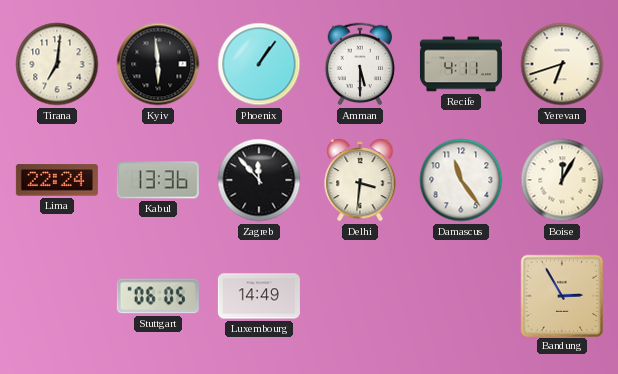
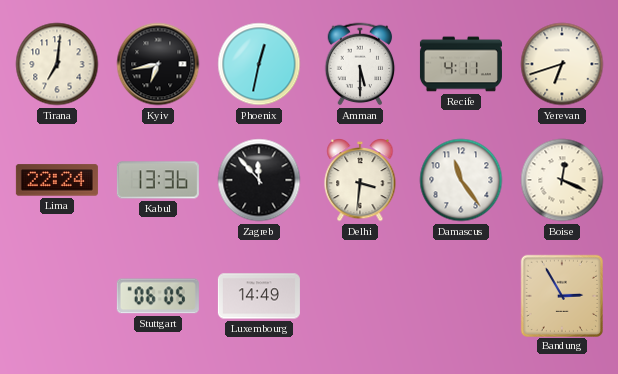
Kyiv: 5:59 -> 6:43
Phoenix: 1:06 -> 12:32
Boise: 12:05 -> 12:19
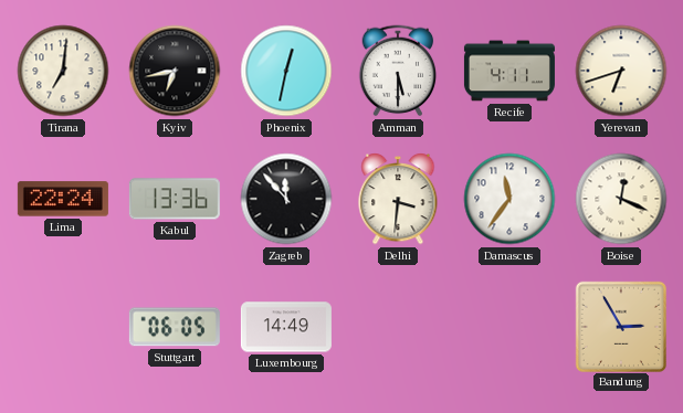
Damascus: 11:24 -> 11:36
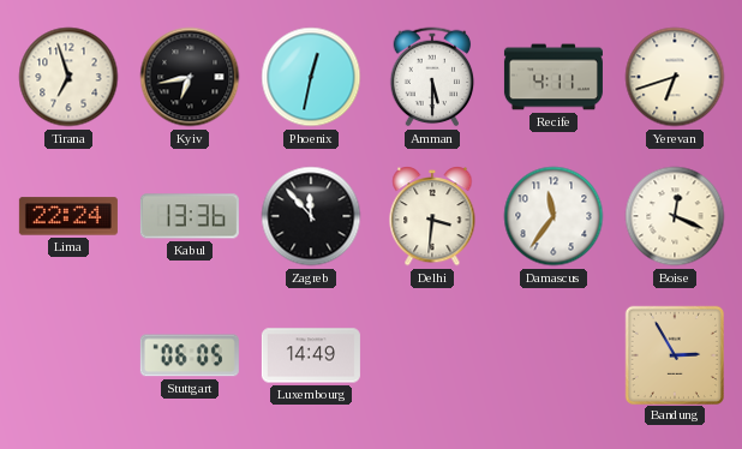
Tirana: 7:01 -> 6:57
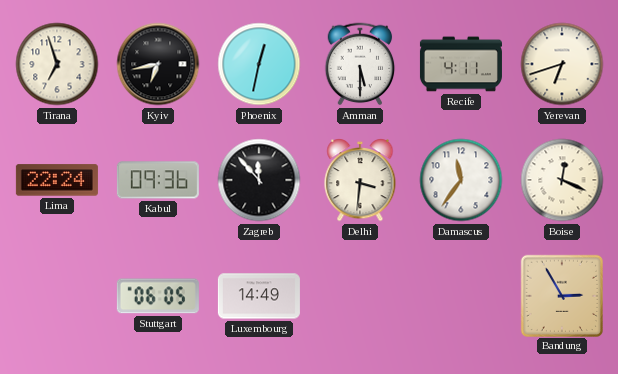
Kabul: 13:36 -> 09:36
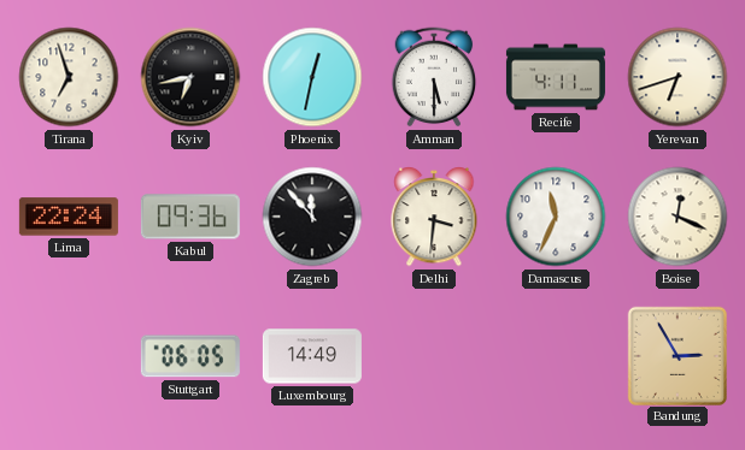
Damascus: 11:36 -> 11:34
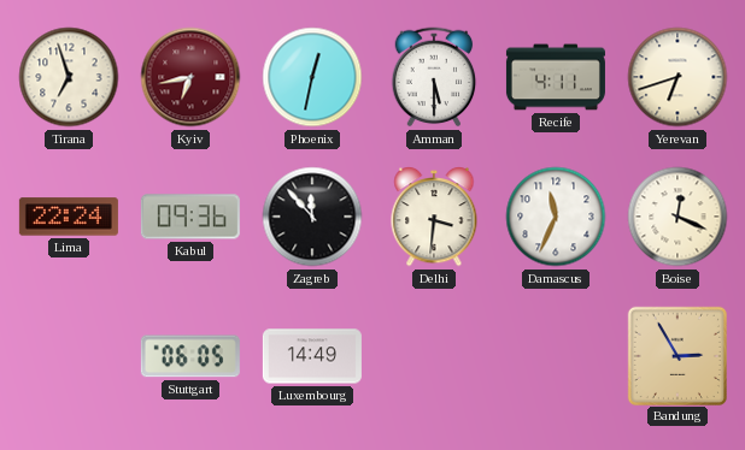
Kyiv dial: black -> burgundy
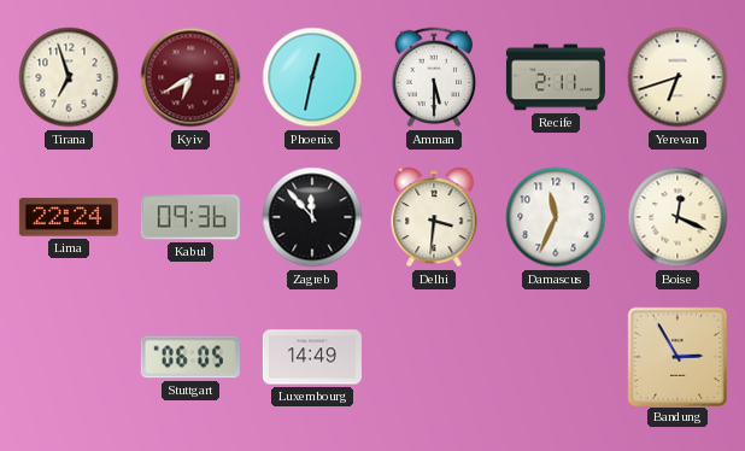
Kyiv: 6:43 -> 6:40
Recife: 4:11 -> 2:11
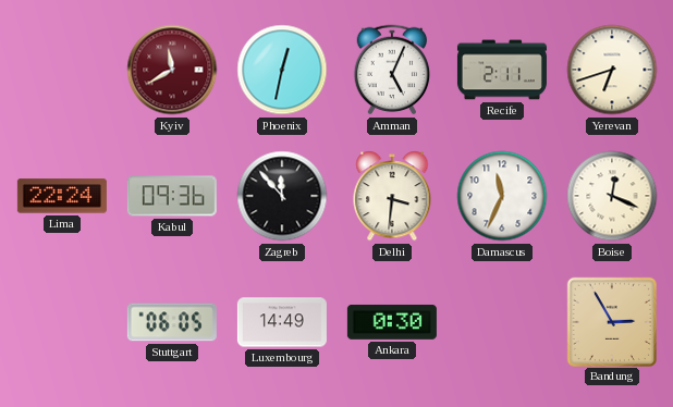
Tirana: 6:57 -> none
Kyiv: 6:40 -> 11:40
Amman: 5:30 -> 5:04
Ankara: none -> 0:30
